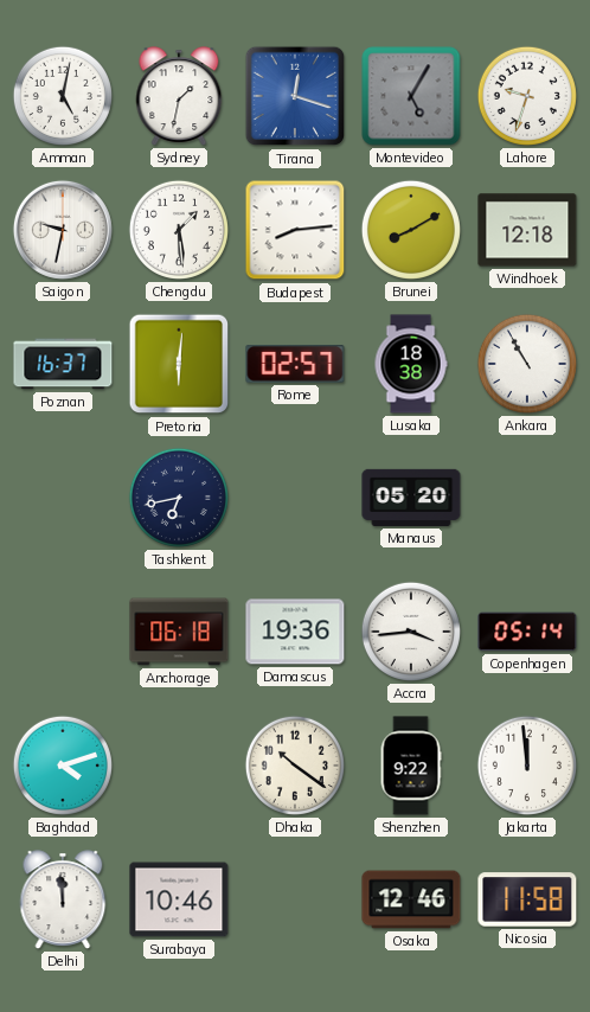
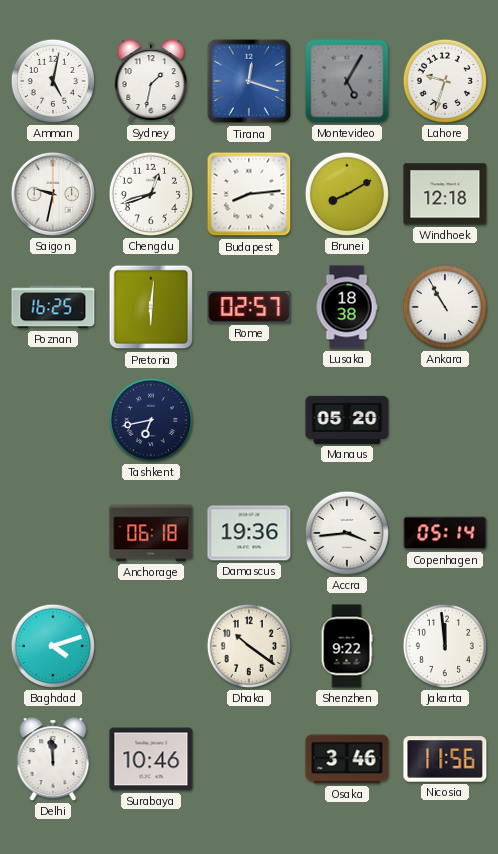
Chengdu: 1:29 -> 12:42
Poznan: 16:37 -> 16:25
Osaka: 12:46 -> 3:46
Nicosia: 11:58 -> 11:56
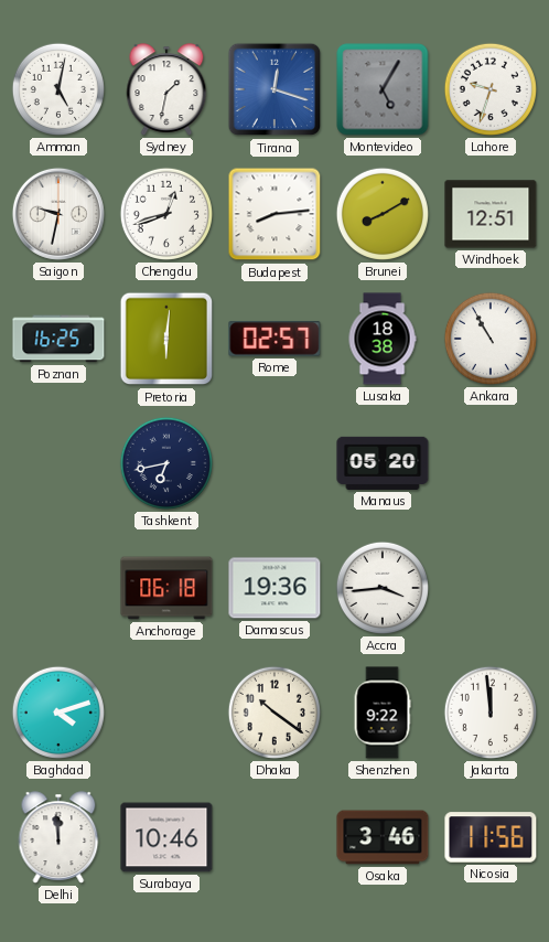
Windhoek: 12:18 -> 12:51
Copenhagen: 05:14 -> none
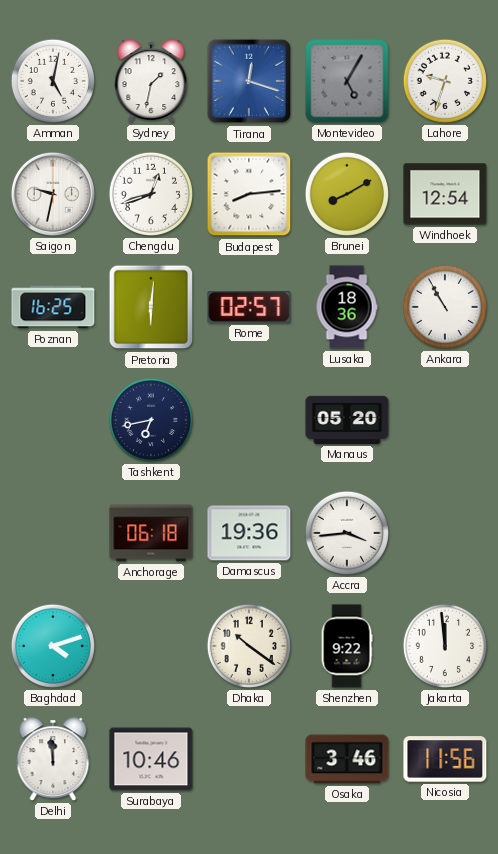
Windhoek: 12:51 -> 12:54
Lusaka: 18:38 -> 18:36
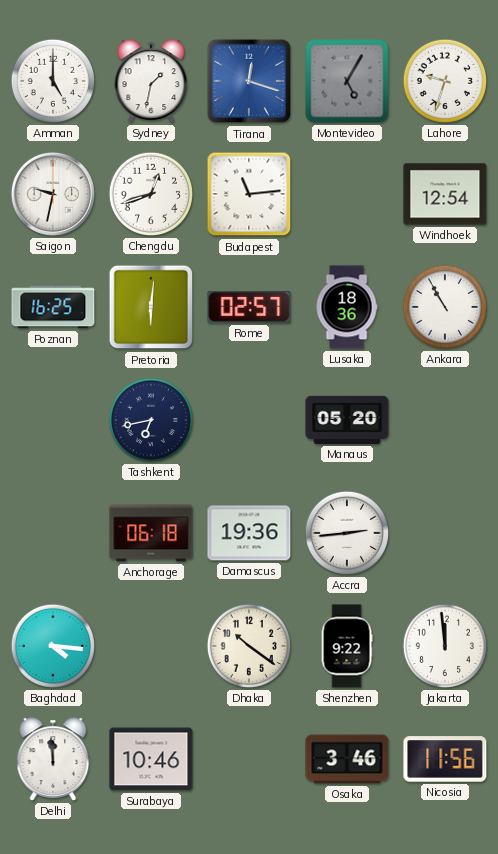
Amman: 5:02 -> 5:00
Budapest: 8:14 -> 11:14
Brunei: 8:10 -> none
Accra: 3:44 -> 2:44
Baghdad: 4:12 -> 4:16
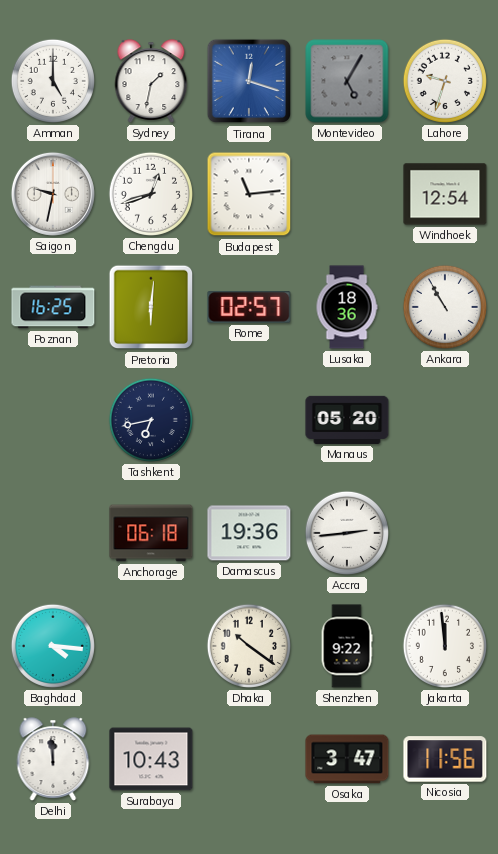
Surabaya: 10:46 -> 10:43
Osaka: 3:46 -> 3:47
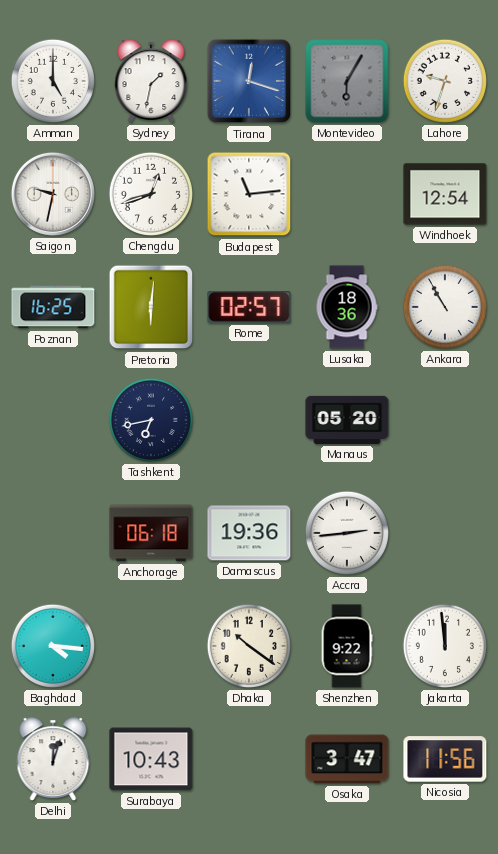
Montevideo: 5:05 -> 6:05
Delhi: 11:59 -> 12:03
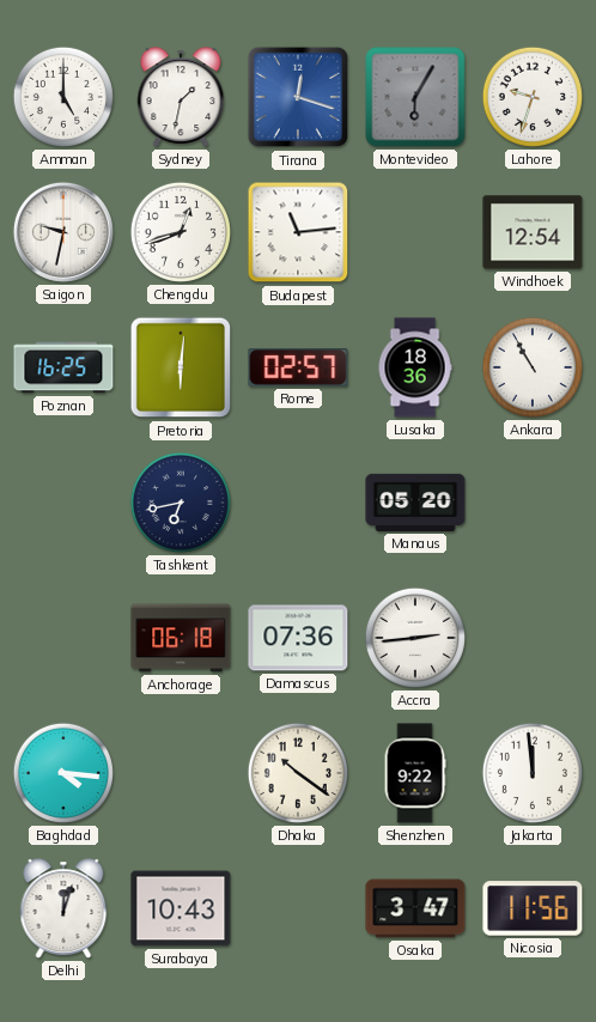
Damascus: 19:36 -> 07:36
